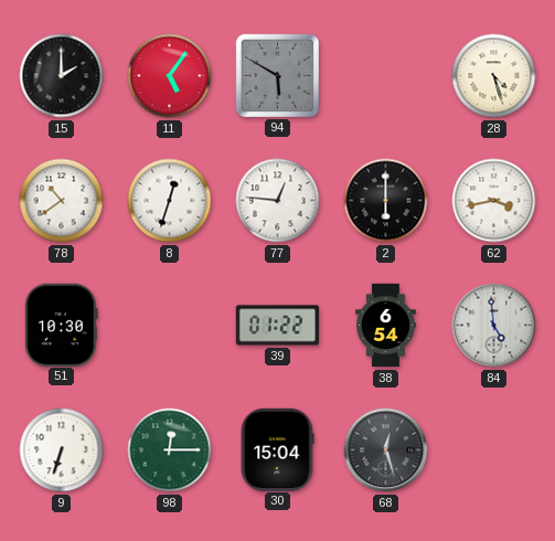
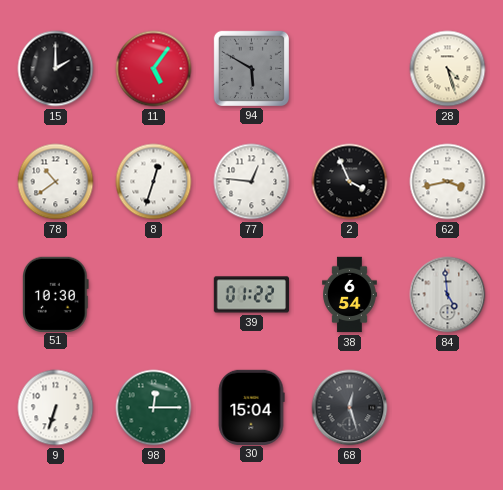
2: 6:00 -> 3:56
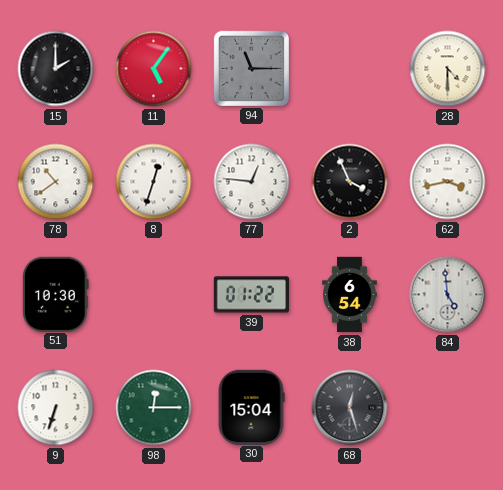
94: 5:50 -> 11:15
28: 4:27 -> 4:30
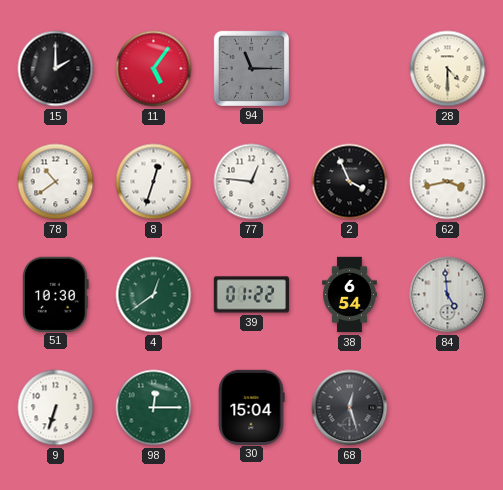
4: none -> 12:39
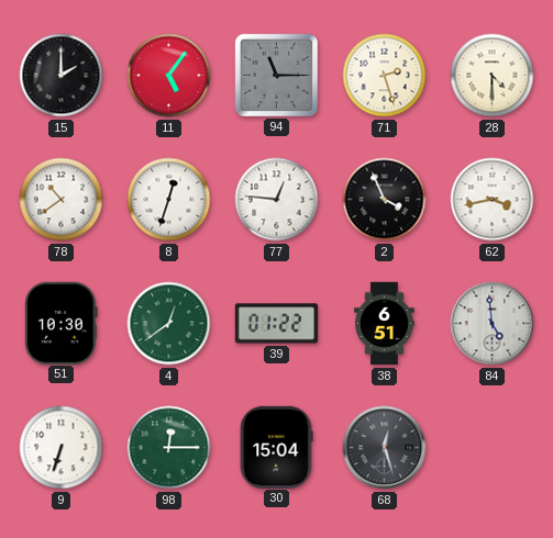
71: none -> 2:27
38: 6:54 -> 6:51
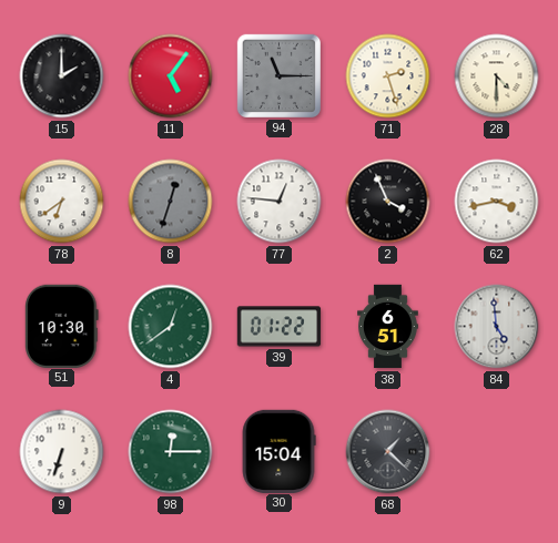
78: 10:39 -> 6:39
8 dial: white -> grey
68: 12:27 -> 1:22
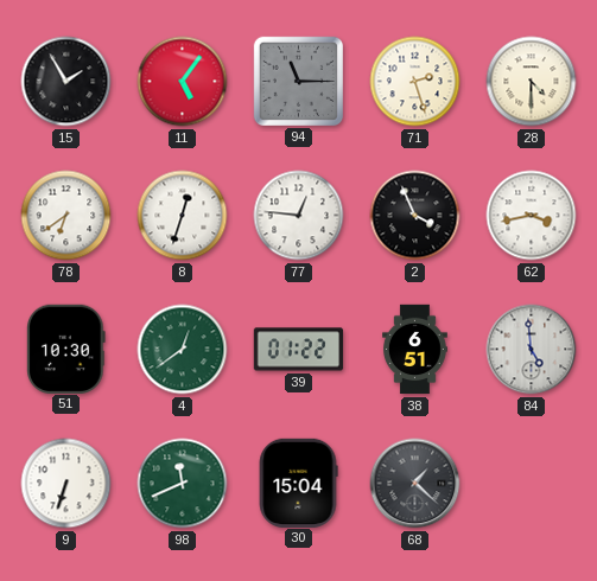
15: 2:00 -> 1:55
8 dial: grey -> white
98: 12:15 -> 11:41
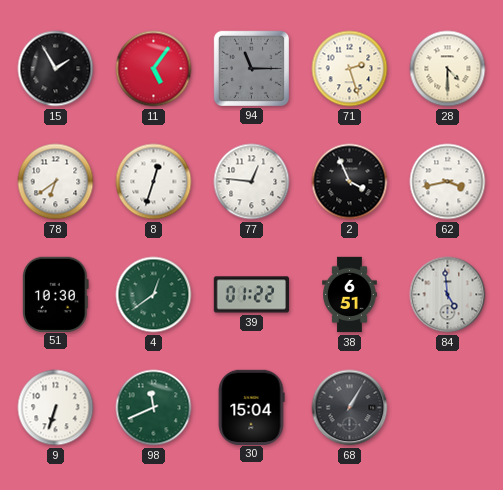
68: 1:22 -> 1:05
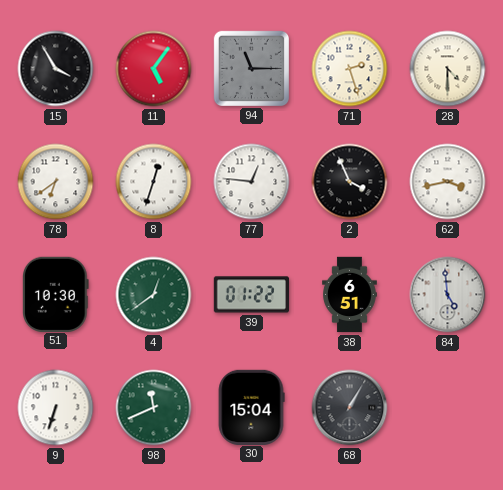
15: 1:55 -> 3:55
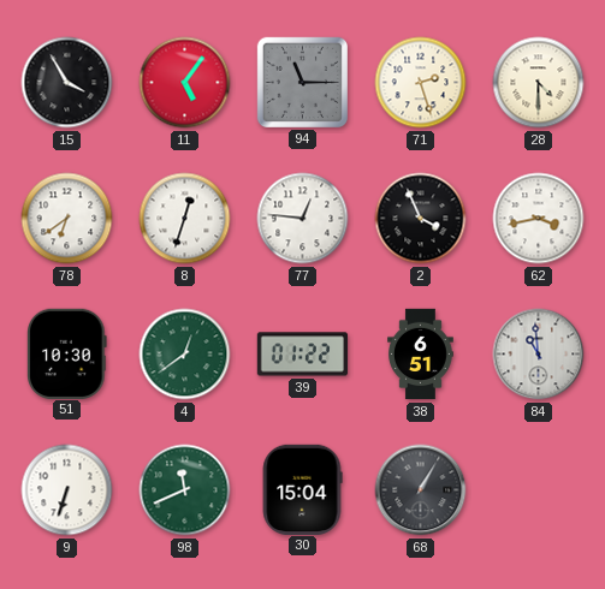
84: 4:59 -> 10:59
